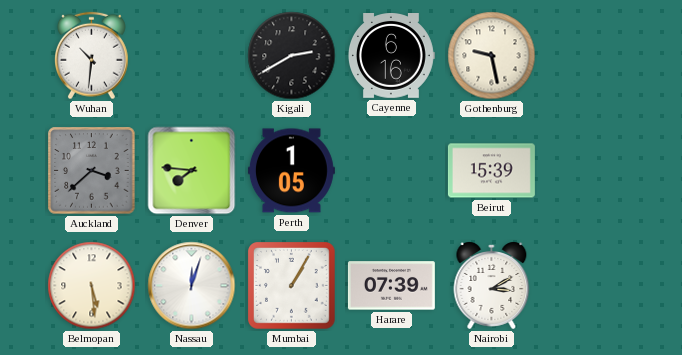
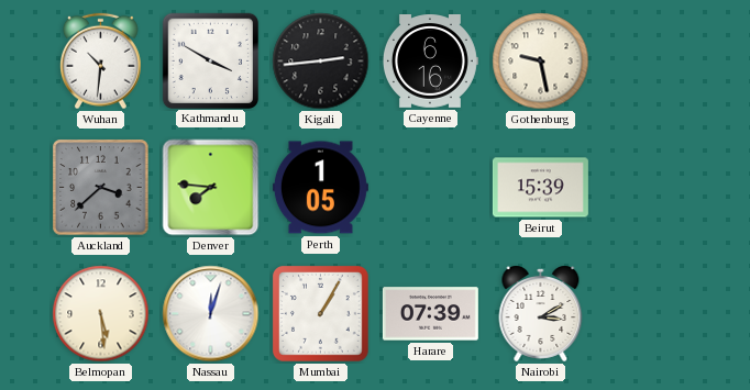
Kathmandu: none -> 3:50
Kigali: 2:40 -> 2:44
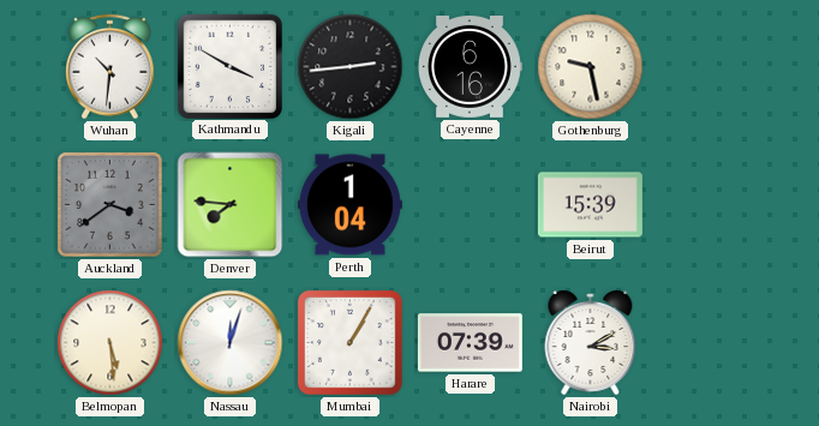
Auckland: 3:38 -> 3:39
Perth: 1:05 -> 1:04
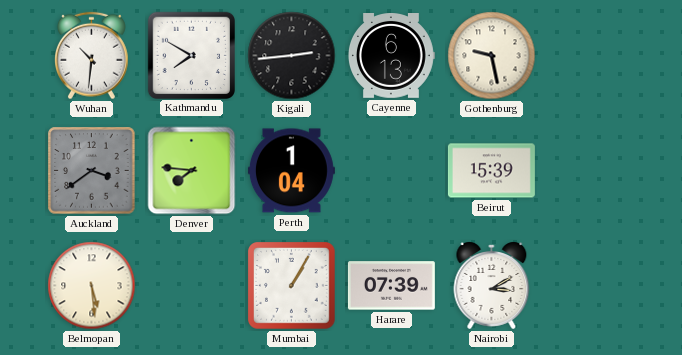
Kathmandu: 3:50 -> 7:50
Cayenne: 6:16 -> 6:13
Nassau: 12:03 -> none
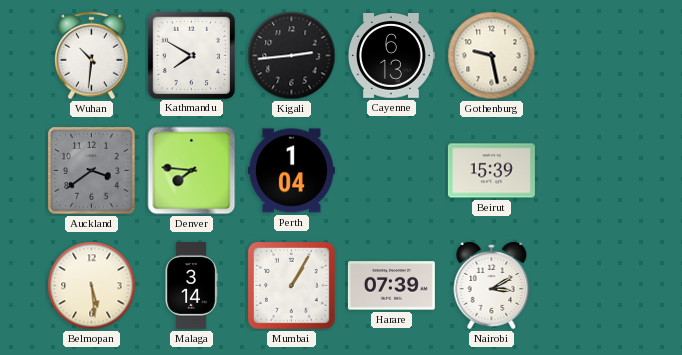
Malaga: none -> 3:14
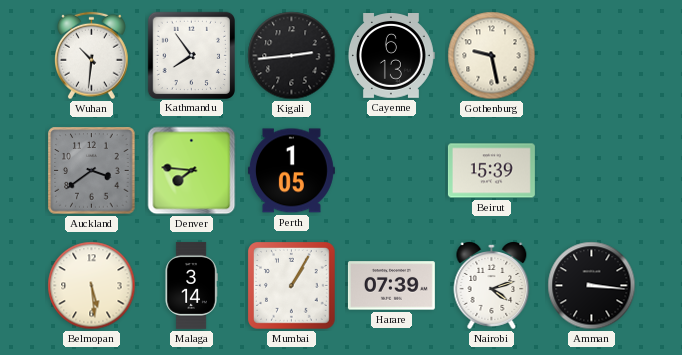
Kathmandu: 7:50 -> 7:54
Perth: 1:04 -> 1:05
Nairobi: 3:10 -> 4:12
Amman: none -> 3:16
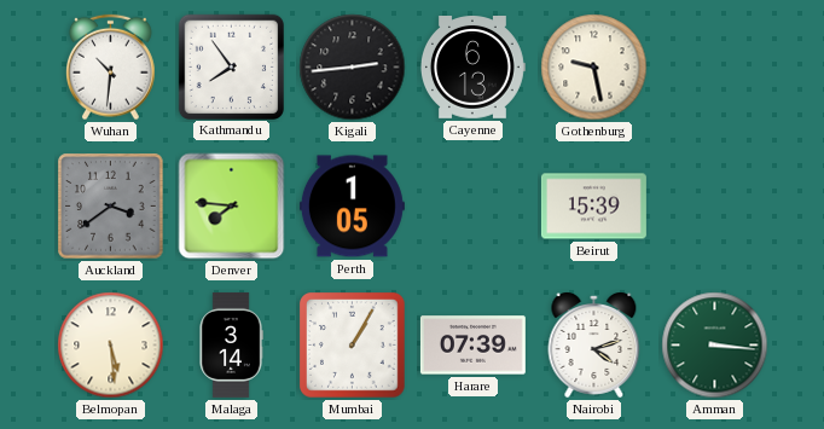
Amman dial: black -> green
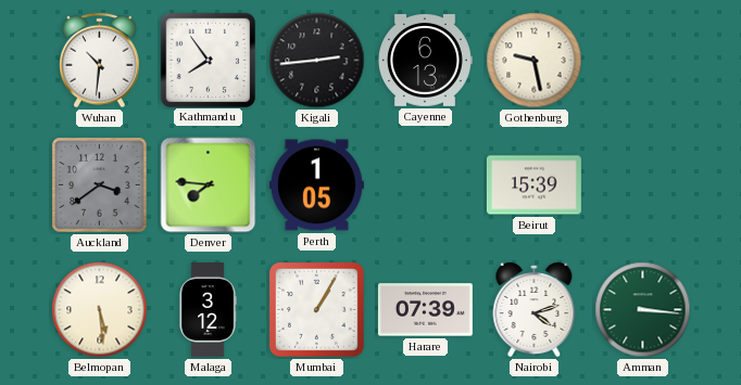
Malaga: 3:14 -> 3:12
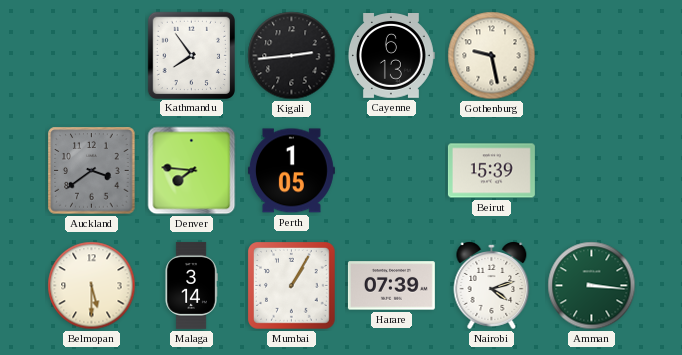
Wuhan: 10:31 -> none
Belmopan: 5:29 -> 5:30
Malaga: 3:12 -> 3:14
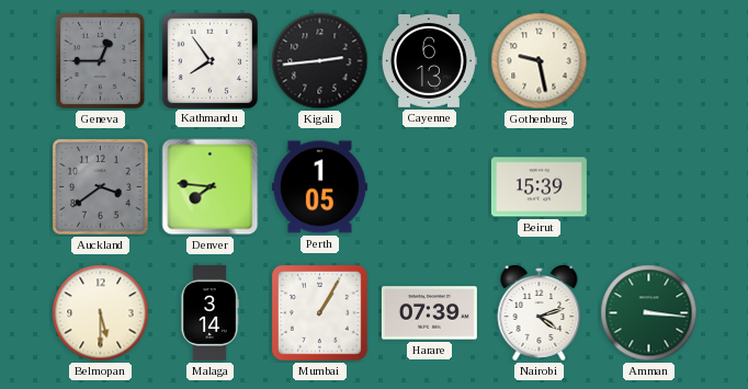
Geneva: none -> 12:45
